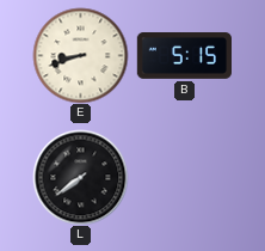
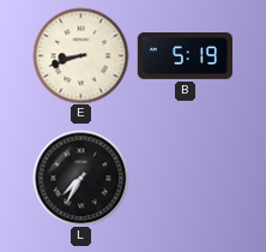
B: 5:15 -> 5:19
L: 7:39 -> 7:35
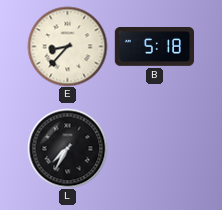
E: 8:42 -> 8:37
B: 5:19 -> 5:18
